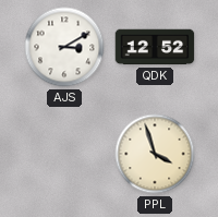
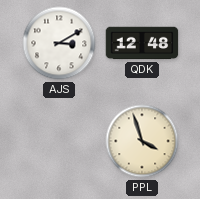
QDK: 12:52 -> 12:48
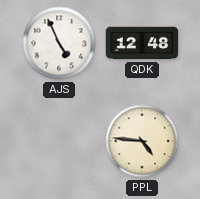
AJS: 3:10 -> 4:56
PPL: 3:57 -> 4:46
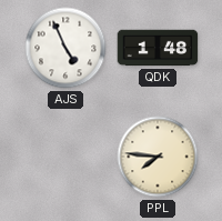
QDK: 12:48 -> 1:48
PPL: 4:46 -> 7:46
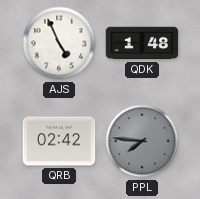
QRB: none -> 02:42
PPL dial: cream -> grey
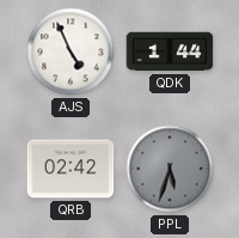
QDK: 1:48 -> 1:44
PPL: 7:46 -> 5:33
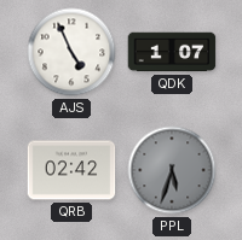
QDK: 1:44 -> 1:07
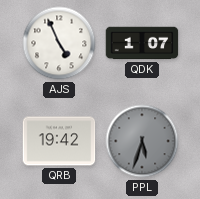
QRB: 02:42 -> 19:42
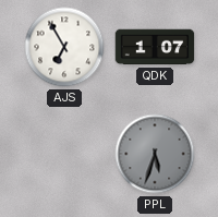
AJS: 4:56 -> 6:55
QRB: 19:42 -> none
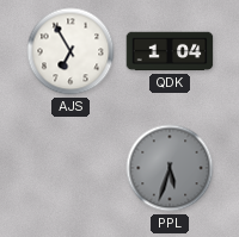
QDK: 1:07 -> 1:04
